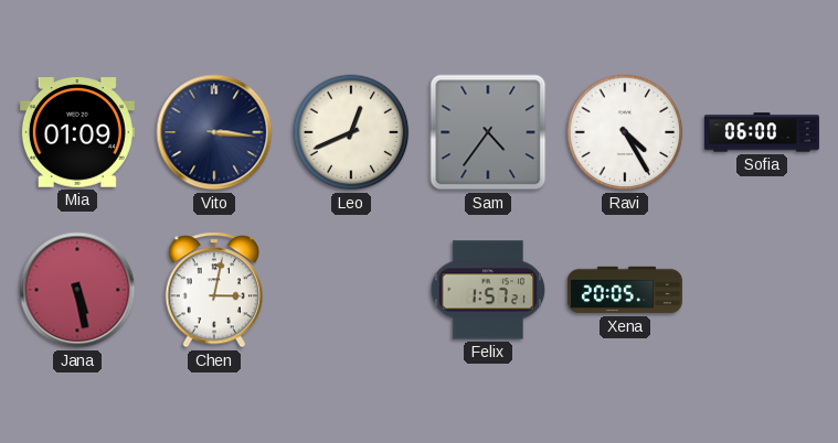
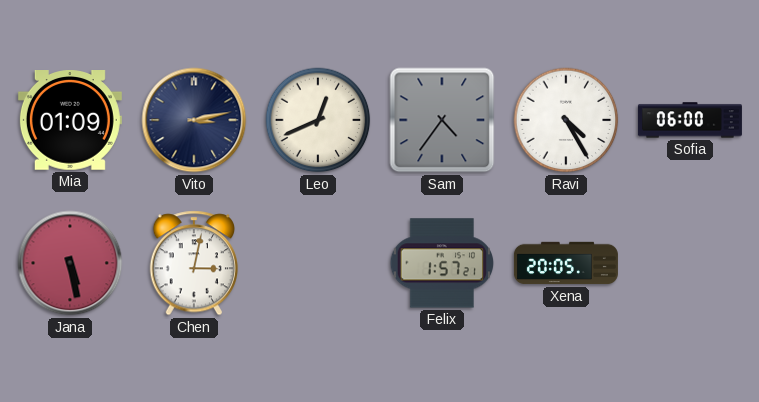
Vito: 3:16 -> 3:13
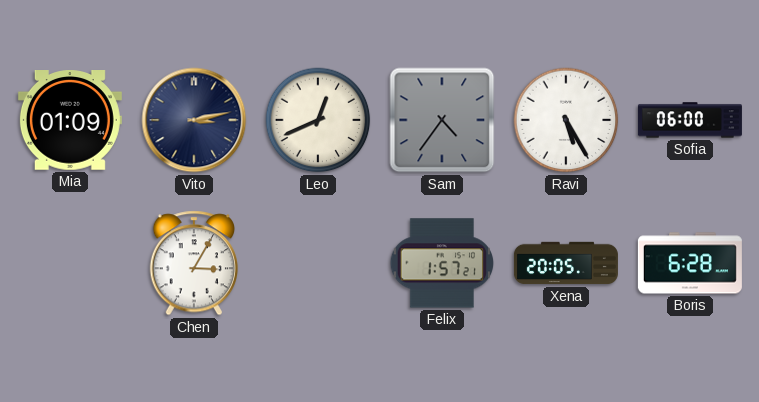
Ravi: 4:25 -> 5:25
Jana: 5:28 -> none
Chen: 3:02 -> 3:05
Boris: none -> 6:28
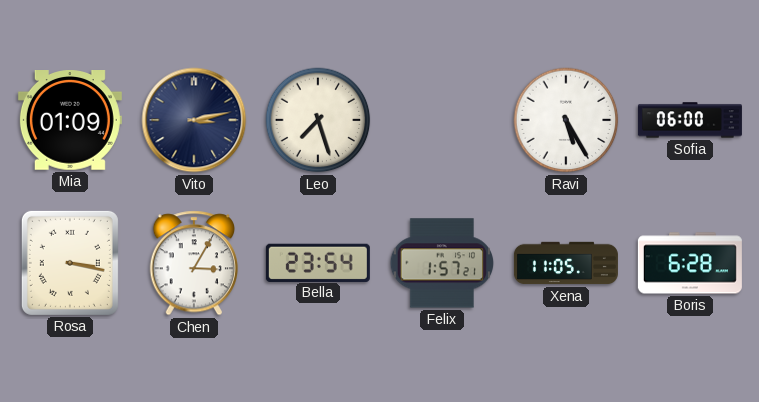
Leo: 12:41 -> 7:27
Sam: 4:36 -> none
Rosa: none -> 3:17
Bella: none -> 23:54
Xena: 20:05 -> 11:05
